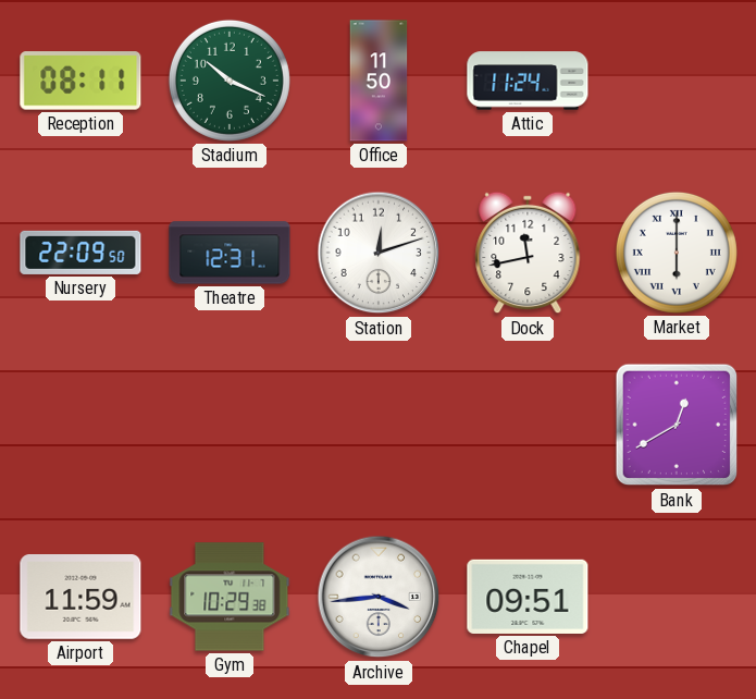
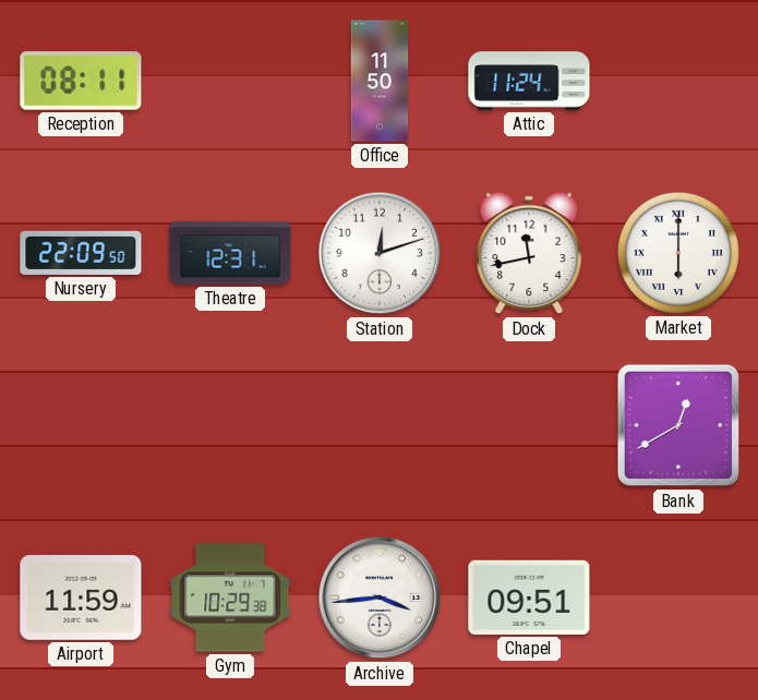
Stadium: 10:19 -> none
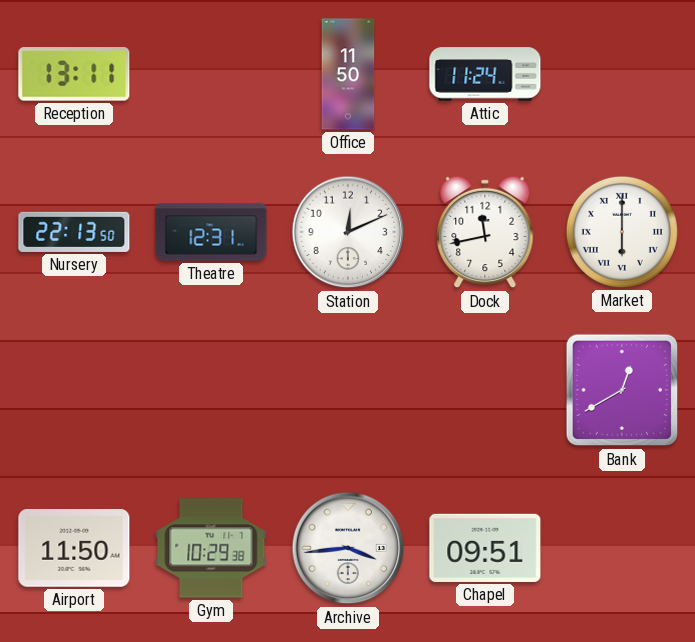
Reception: 08:11 -> 13:11
Nursery: 22:09 -> 22:13
Station: 12:12 -> 12:11
Airport: 11:59 -> 11:50
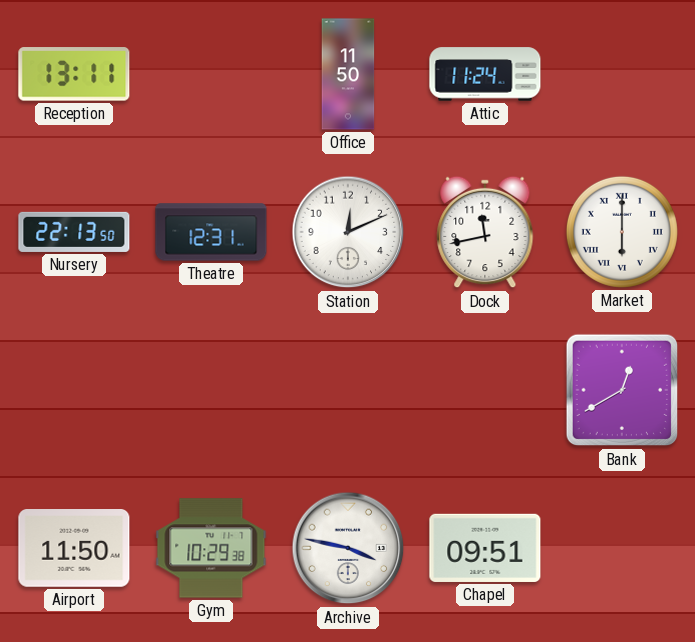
Archive: 3:44 -> 3:47
